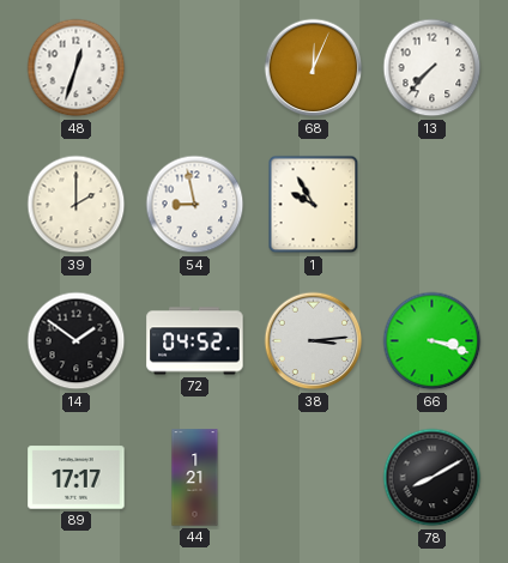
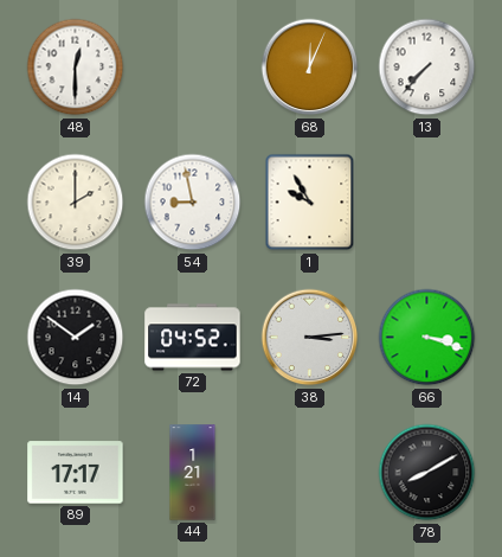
48: 12:33 -> 12:30
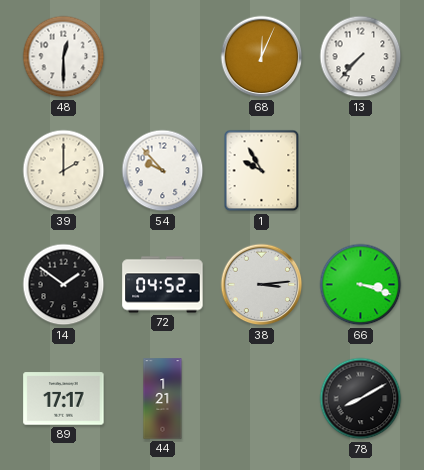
54: 8:58 -> 9:53
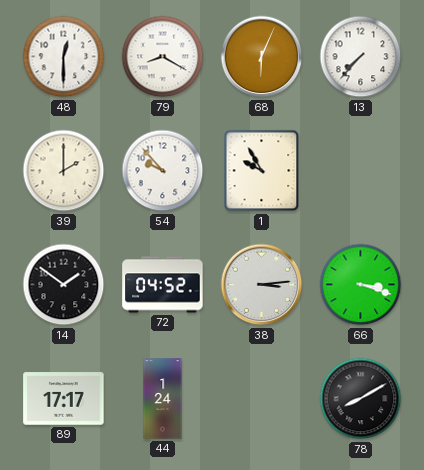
79: none -> 8:20
68: 12:04 -> 6:04
44: 1:21 -> 1:24
